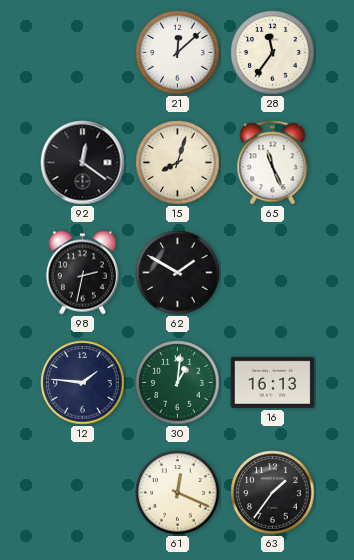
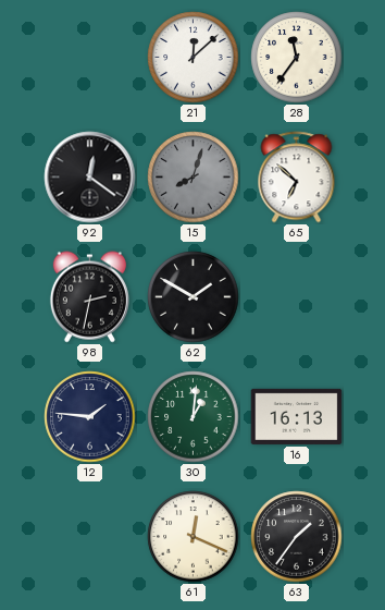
15 dial: cream -> grey
65: 11:26 -> 6:52
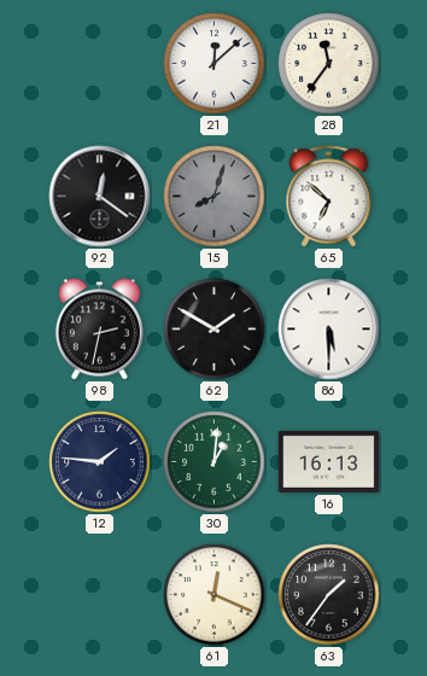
86: none -> 5:30
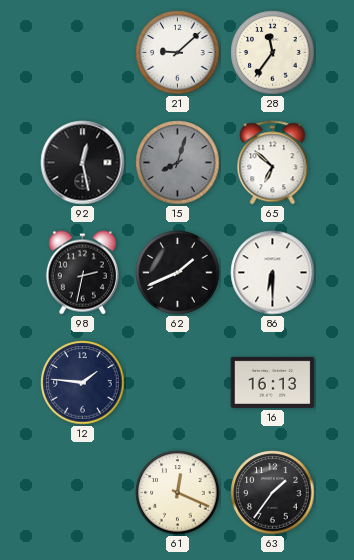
21: 12:08 -> 9:08
92: 12:21 -> 12:28
62: 1:50 -> 1:41
86: 5:30 -> 6:30
30: 1:01 -> none
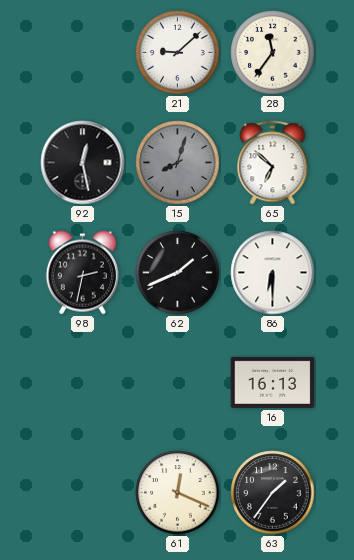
12: 1:46 -> none
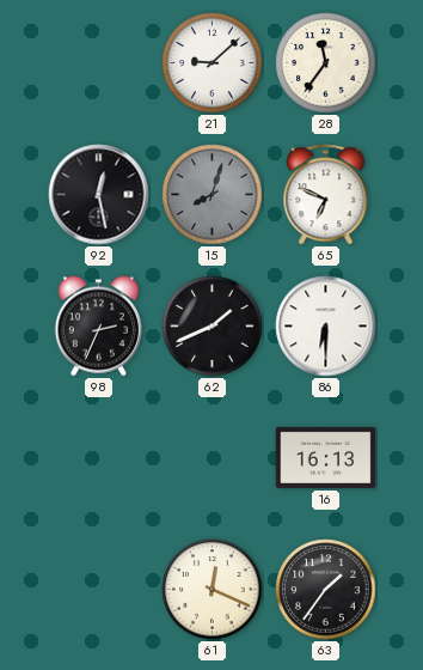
65: 6:52 -> 6:49
98: 2:32 -> 2:34
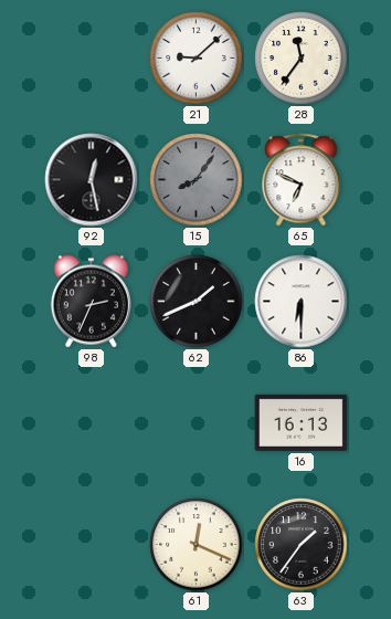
15: 8:03 -> 8:06
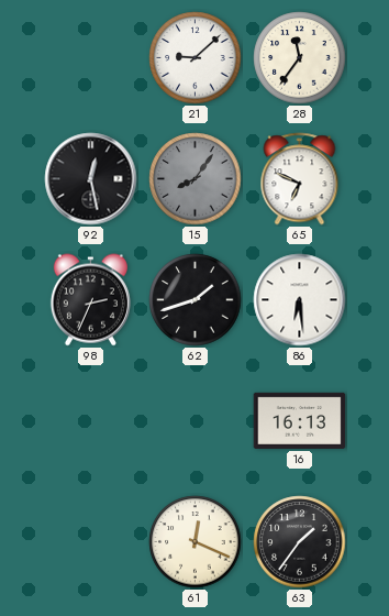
62: 1:41 -> 1:42
86: 6:30 -> 6:29
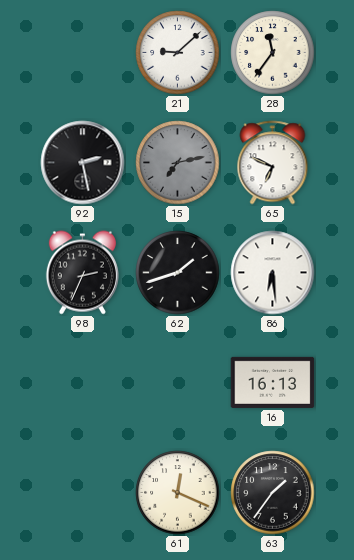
92: 12:28 -> 2:28
15: 8:06 -> 7:13
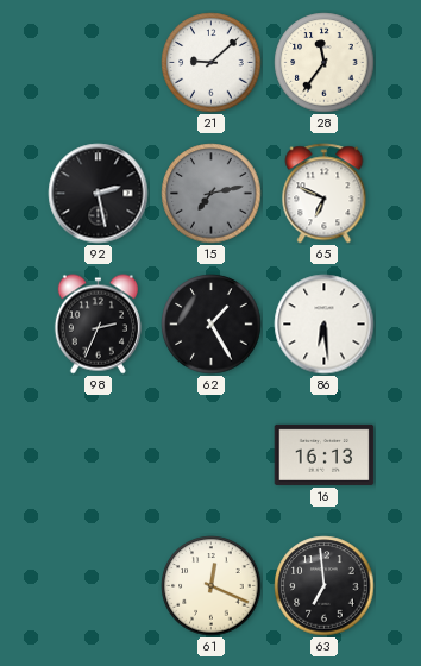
62: 1:42 -> 1:25
63: 1:36 -> 6:59
